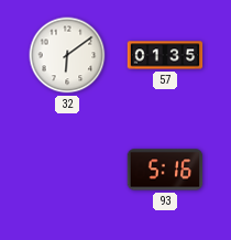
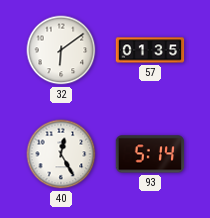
40: none -> 12:25
93: 5:16 -> 5:14
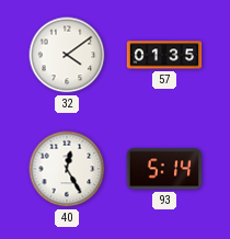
32: 6:09 -> 4:09
